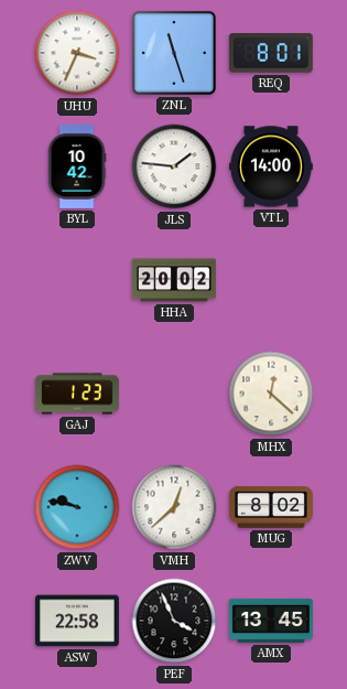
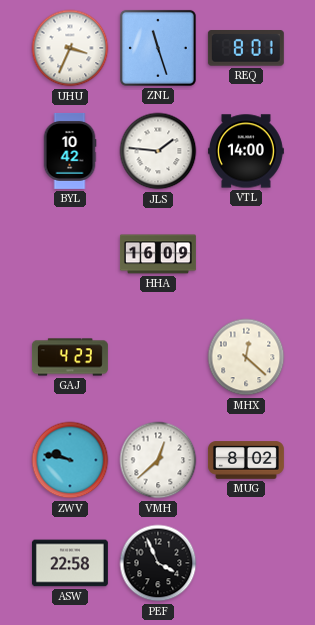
HHA: 20:02 -> 16:09
GAJ: 1:23 -> 4:23
AMX: 13:45 -> none
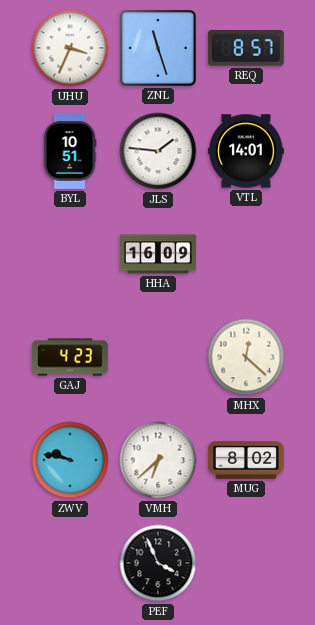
REQ: 8:01 -> 8:57
BYL: 10:42 -> 10:51
VTL: 14:00 -> 14:01
VMH: 12:38 -> 6:38
ASW: 22:58 -> none
